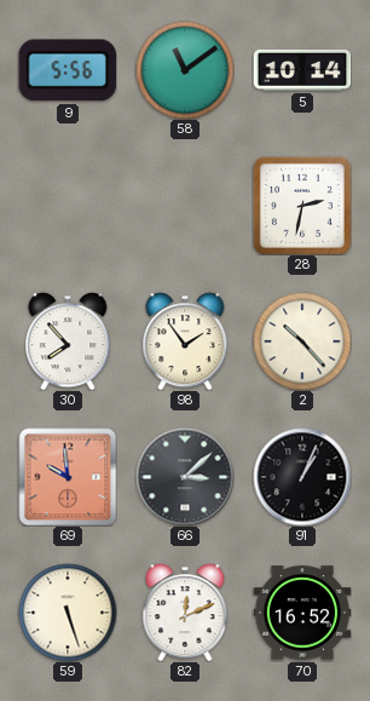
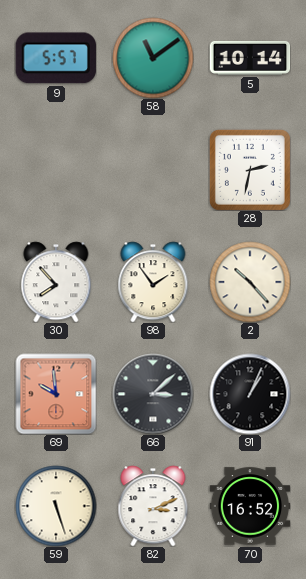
9: 5:56 -> 5:57
82: 12:11 -> 3:11
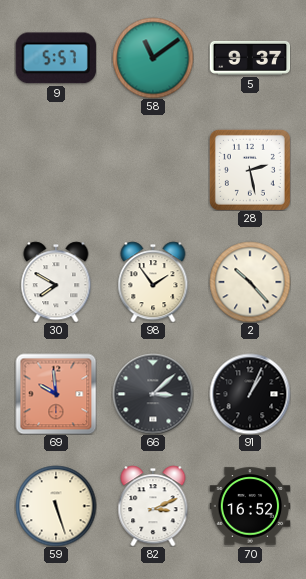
5: 10:14 -> 9:37
28: 2:32 -> 2:28
30: 7:53 -> 7:50
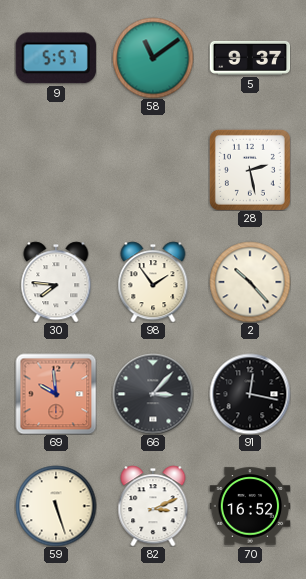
30: 7:50 -> 7:46
66: 3:08 -> 3:07
91: 1:04 -> 12:17
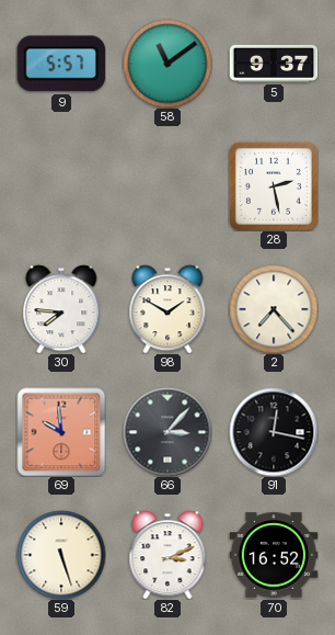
98: 1:54 -> 1:50
2: 10:23 -> 7:23
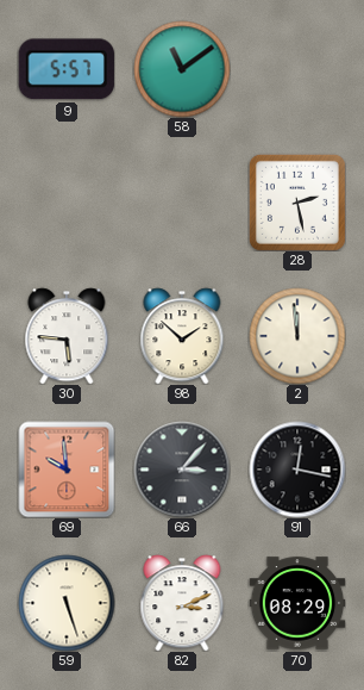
5: 9:37 -> none
30: 7:46 -> 5:46
98: 1:50 -> 1:52
2: 7:23 -> 11:59
70: 16:52 -> 08:29
